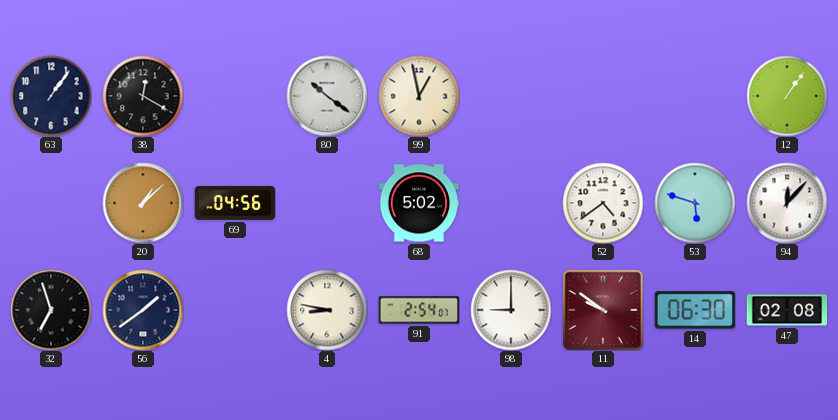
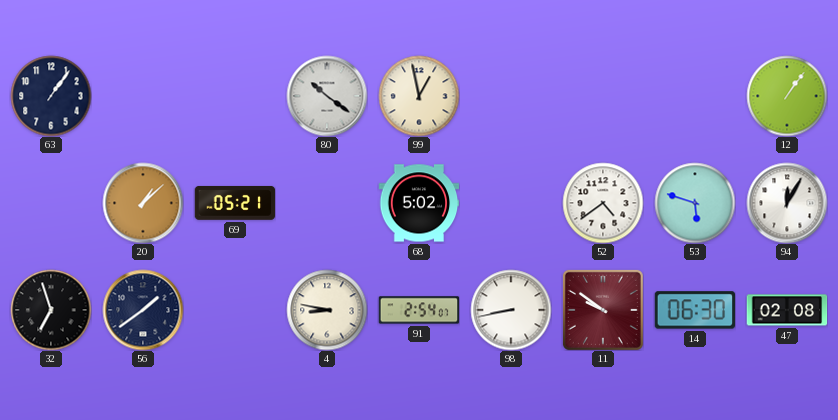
38: 12:20 -> none
69: 04:56 -> 05:21
94: 12:07 -> 12:05
98: 9:00 -> 8:43
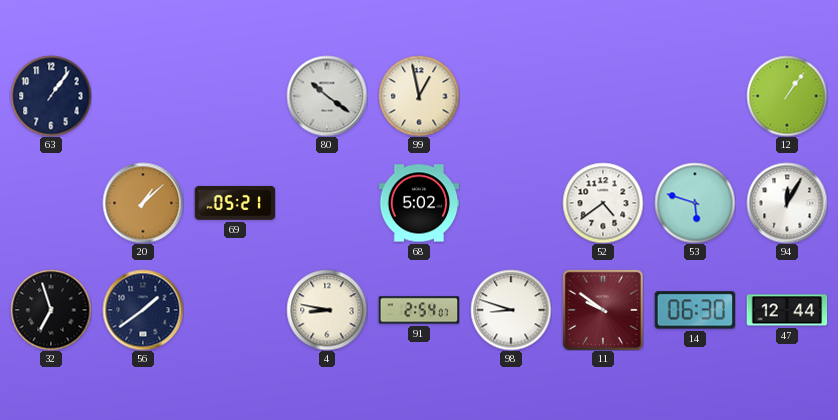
98: 8:43 -> 8:48
47: 02:08 -> 12:44
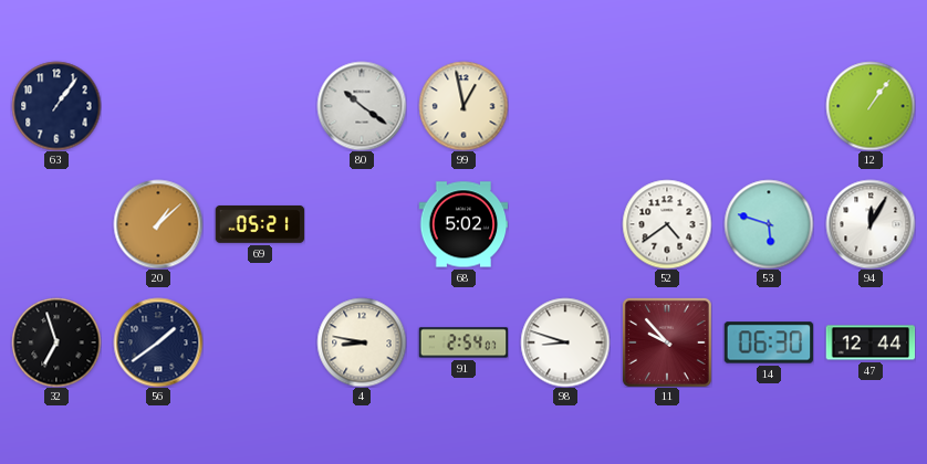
11: 9:51 -> 9:53
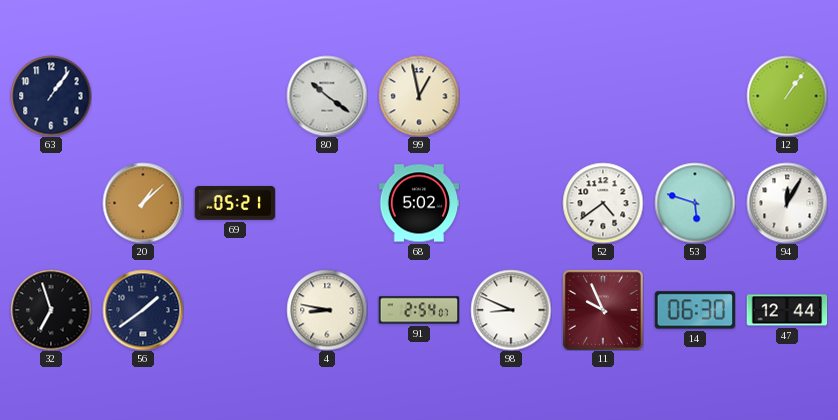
98: 8:48 -> 8:49
11: 9:53 -> 9:56
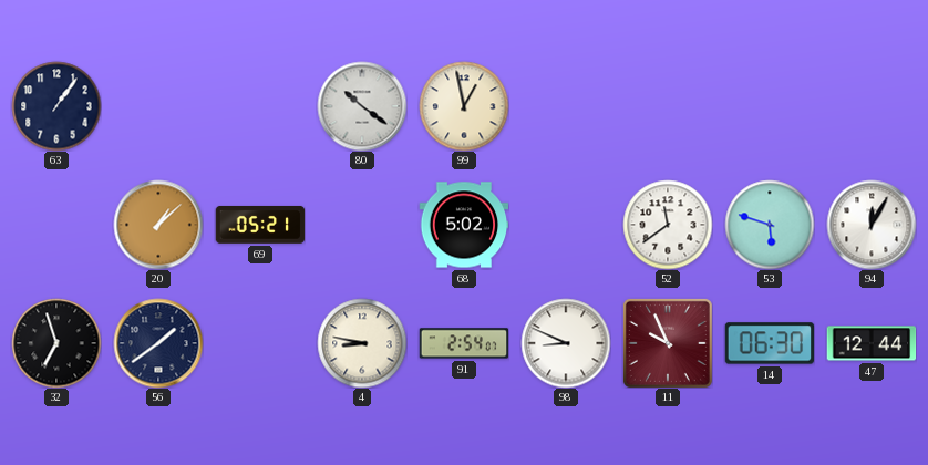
12: 1:06 -> none
52: 4:39 -> 11:39
